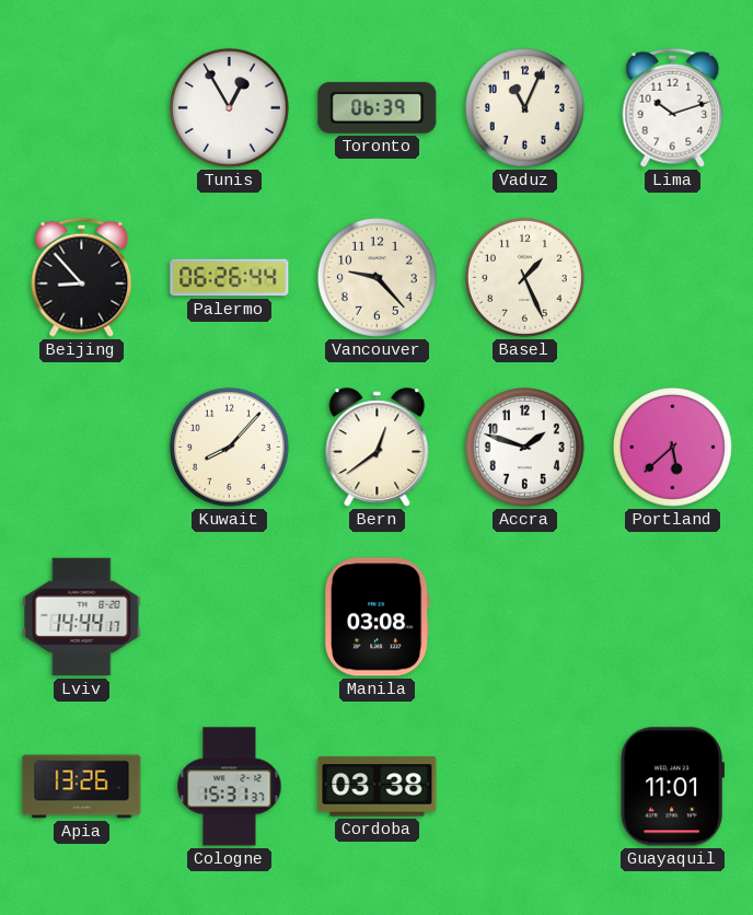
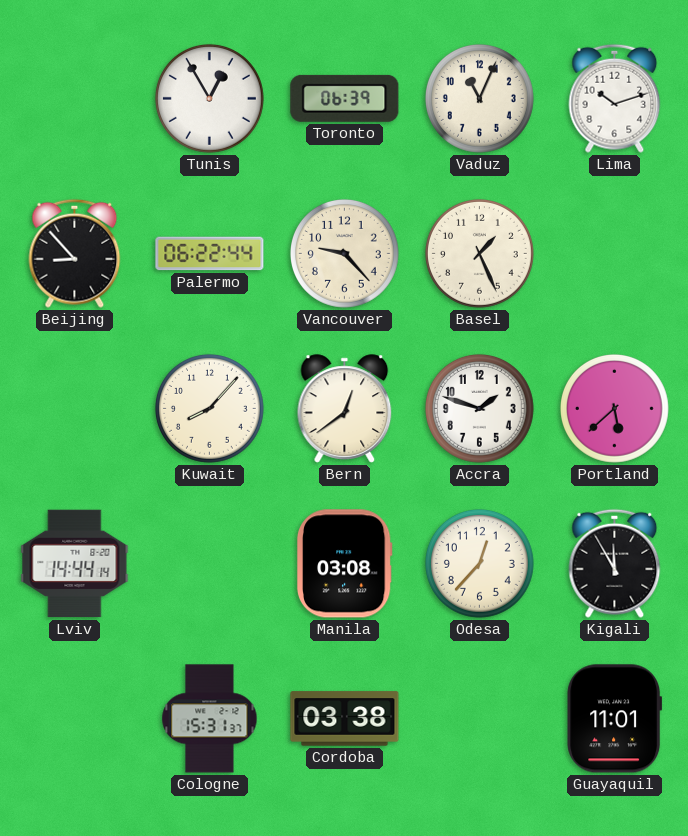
Palermo: 06:26 -> 06:22
Lviv: 14:44:17 -> 14:44:14
Odesa: none -> 12:37
Kigali: none -> 11:55
Apia: 13:26 -> none
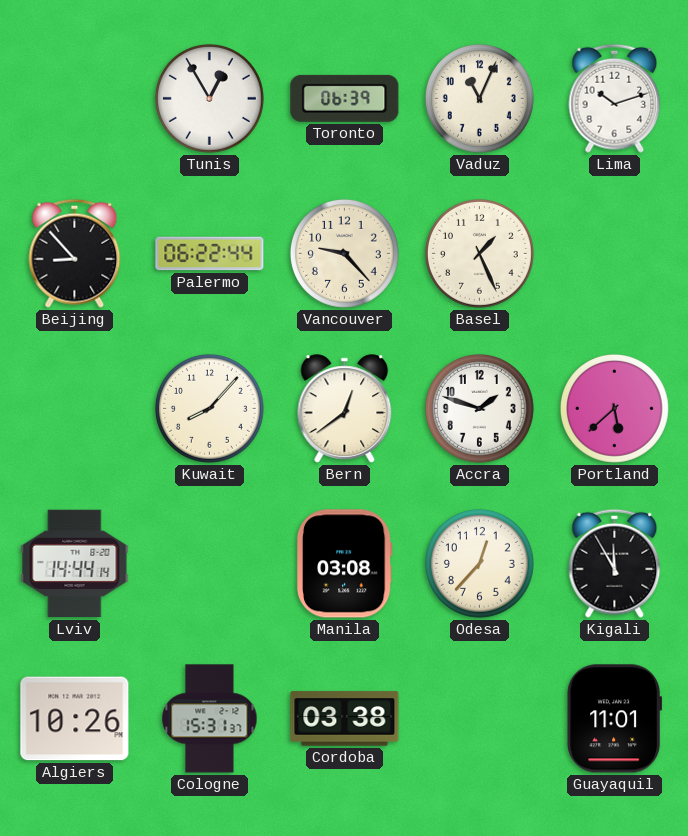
Algiers: none -> 10:26
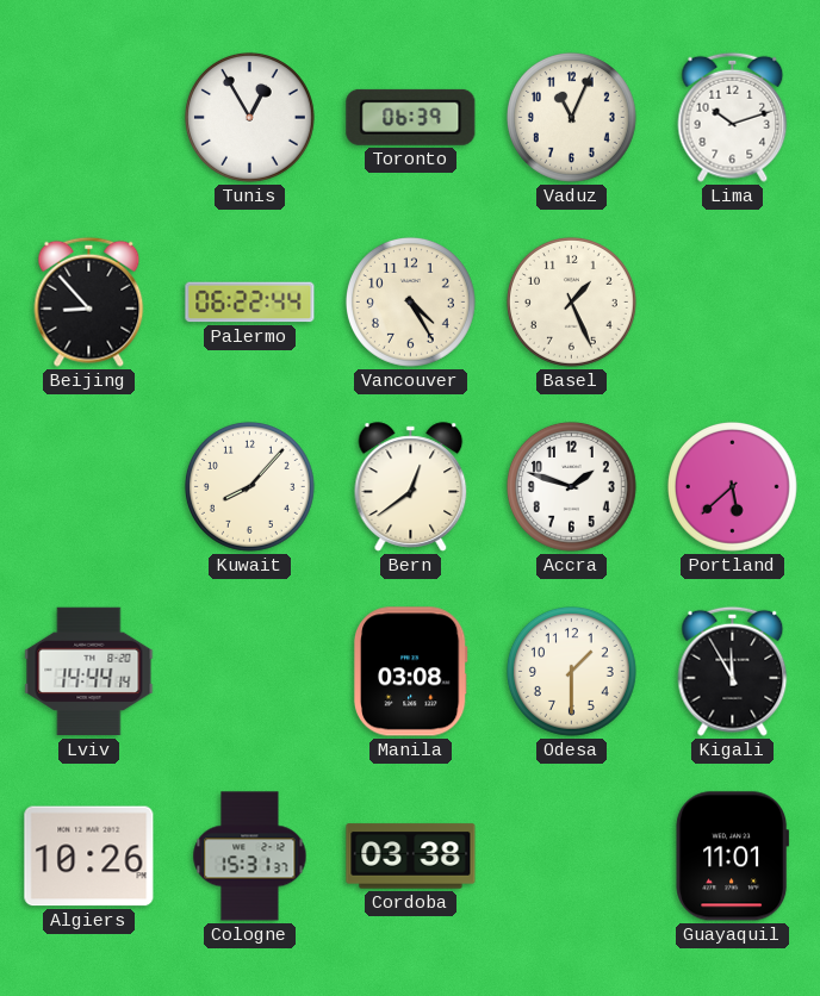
Vancouver: 9:23 -> 4:25
Odesa: 12:37 -> 1:30
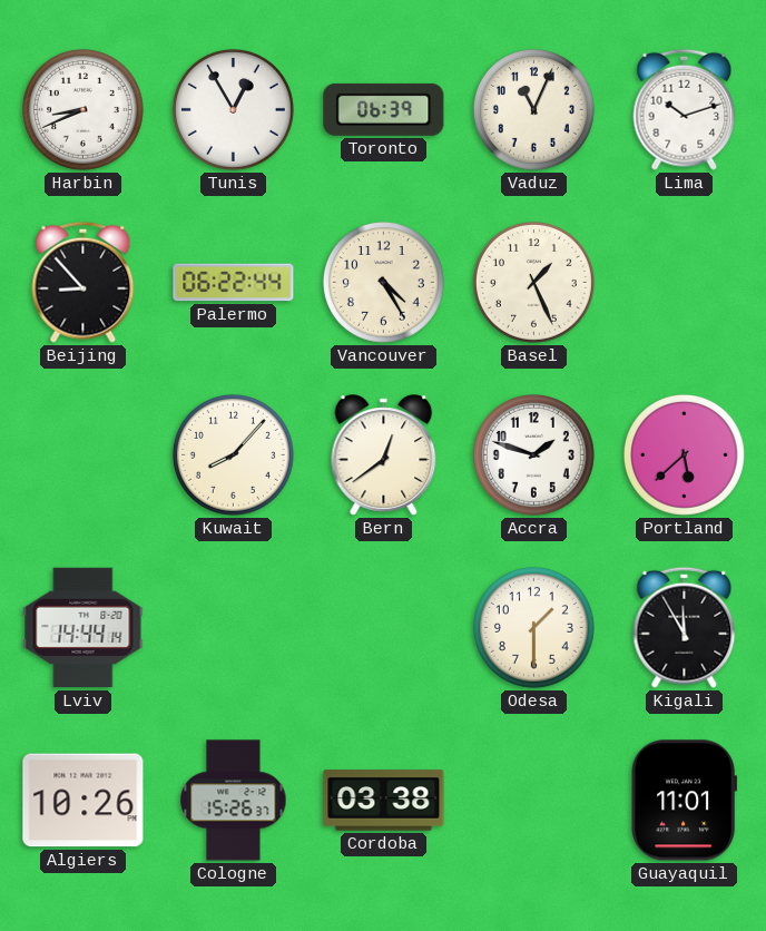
Harbin: none -> 8:41
Manila: 03:08 -> none
Cologne: 15:31 -> 15:26
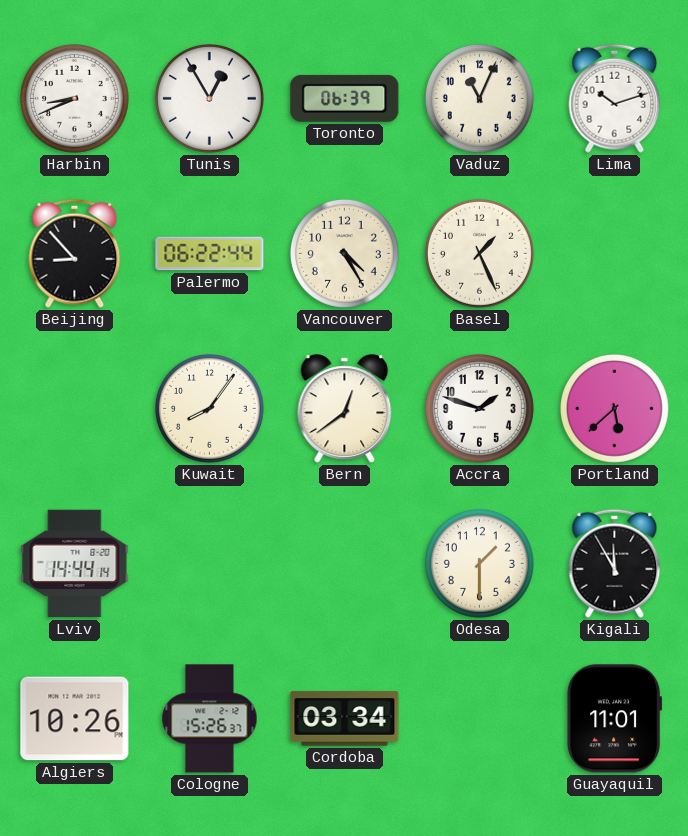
Kuwait: 8:07 -> 8:06
Cordoba: 03:38 -> 03:34
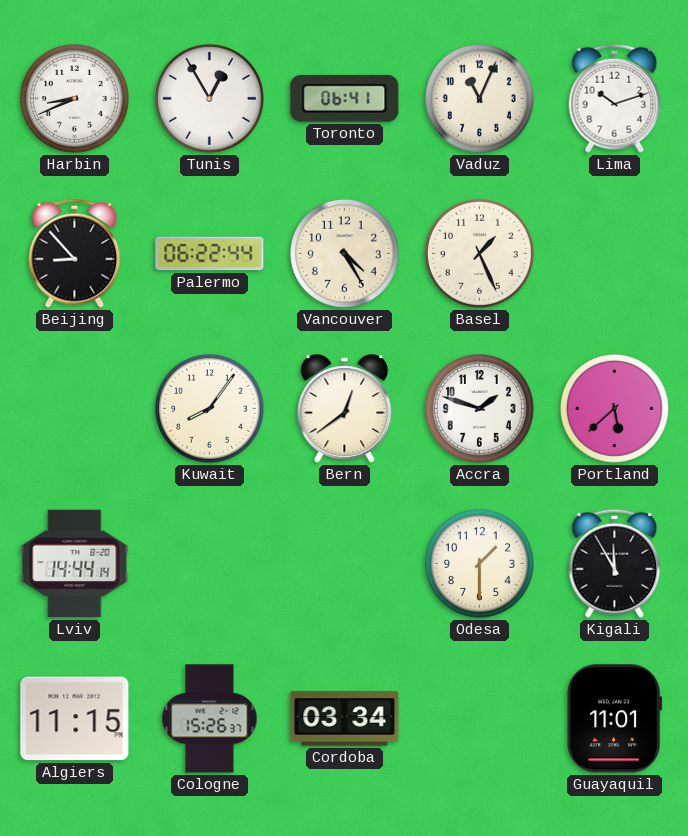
Toronto: 06:39 -> 06:41
Algiers: 10:26 -> 11:15
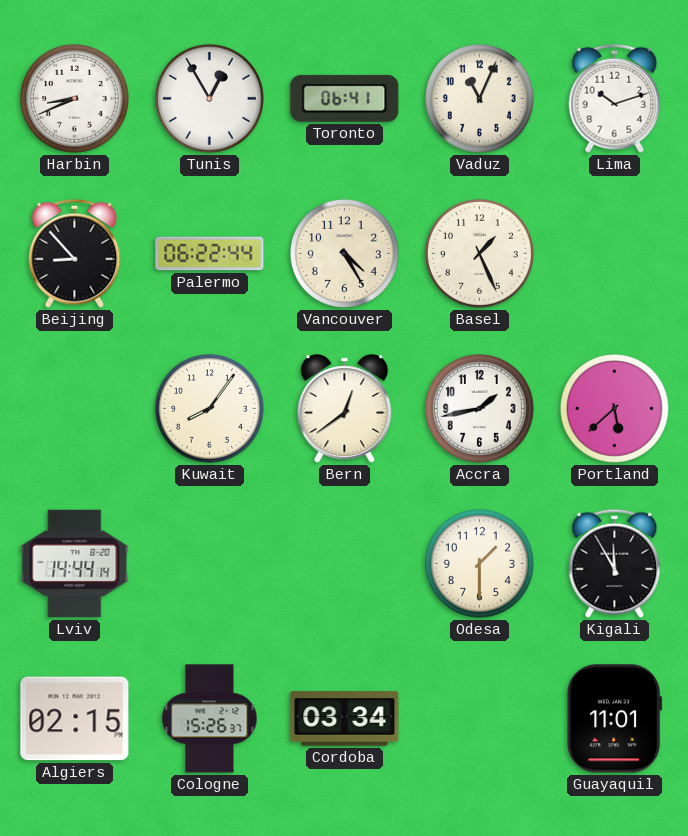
Accra: 1:48 -> 1:43
Algiers: 11:15 -> 02:15
